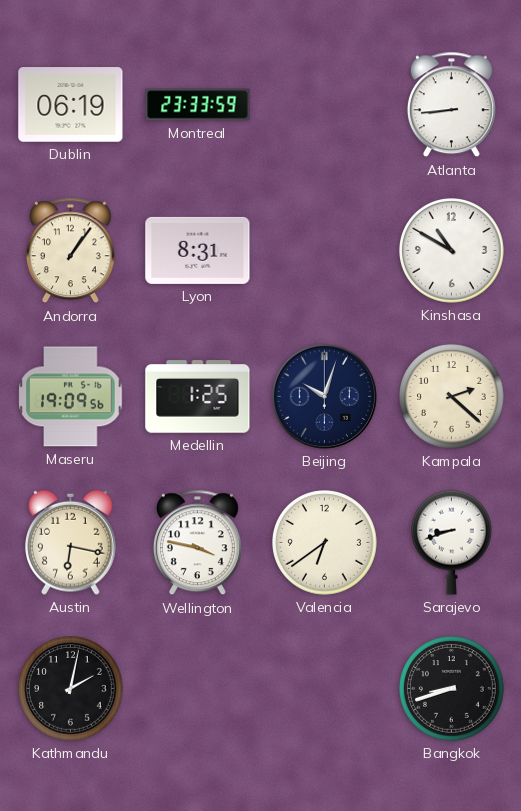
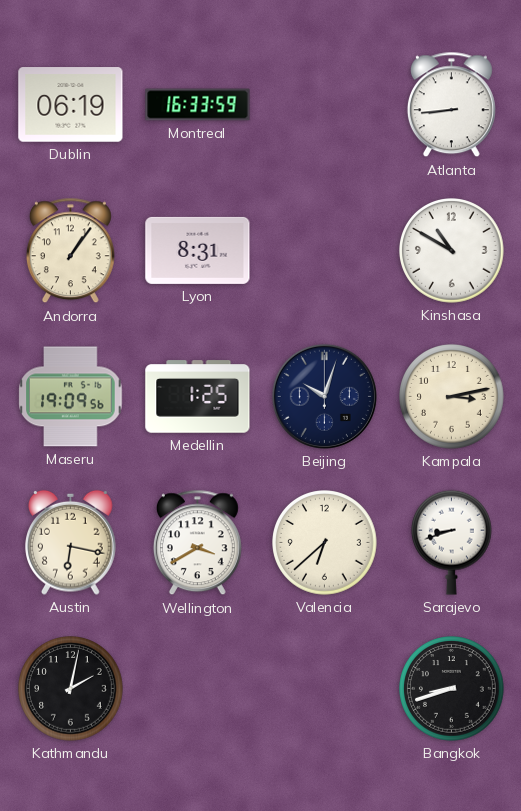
Montreal: 23:33 -> 16:33
Kampala: 2:22 -> 3:13
Wellington: 3:47 -> 3:40
Valencia: 6:39 -> 6:38
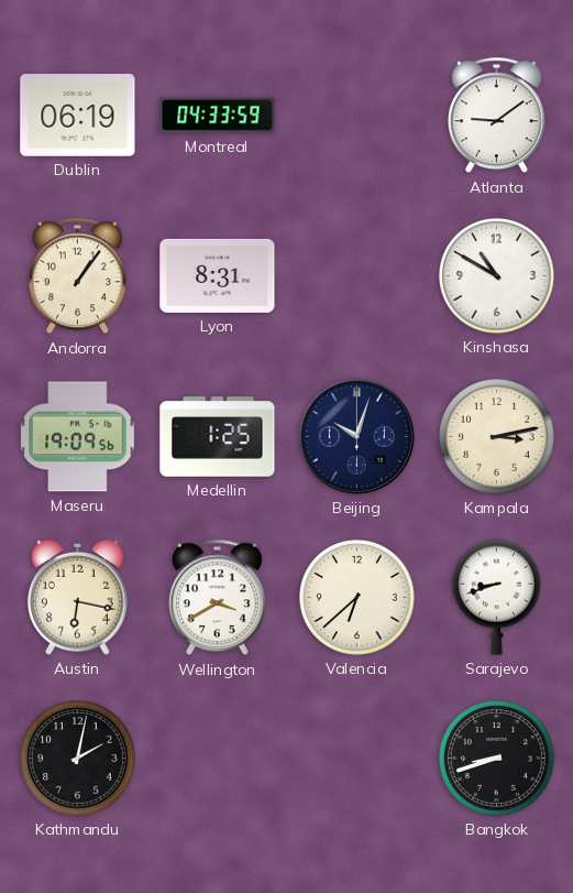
Montreal: 16:33 -> 04:33
Atlanta: 8:44 -> 9:09
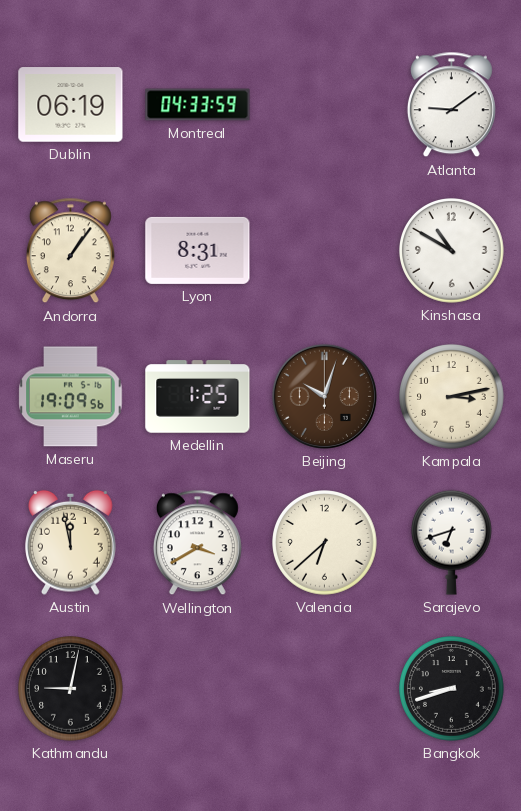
Beijing dial: navy -> brown
Austin: 6:17 -> 11:58
Sarajevo: 8:42 -> 6:42
Kathmandu: 2:02 -> 9:02
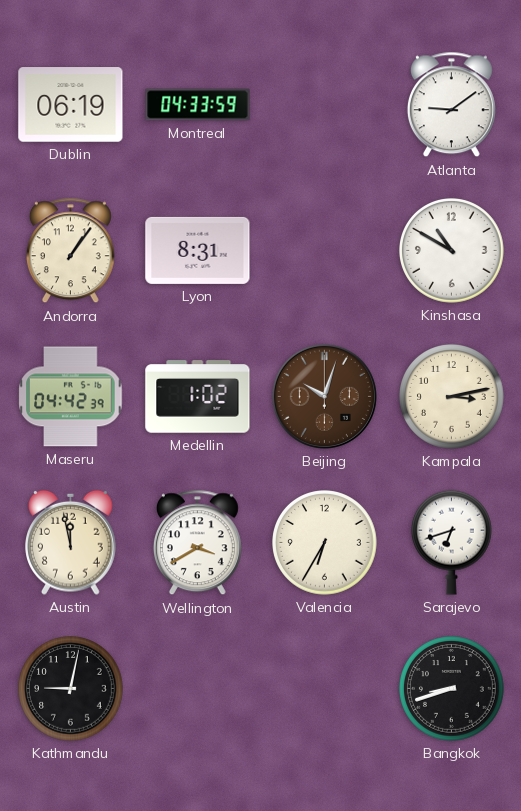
Maseru: 19:09 -> 04:42
Medellin: 1:25 -> 1:02
Valencia: 6:38 -> 6:35
